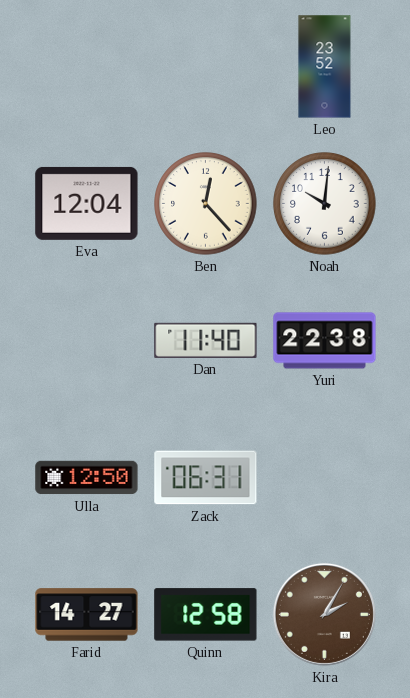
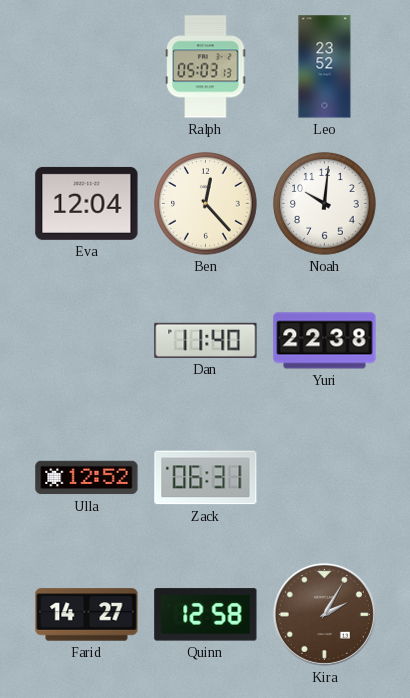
Ralph: none -> 05:03
Ulla: 12:50 -> 12:52
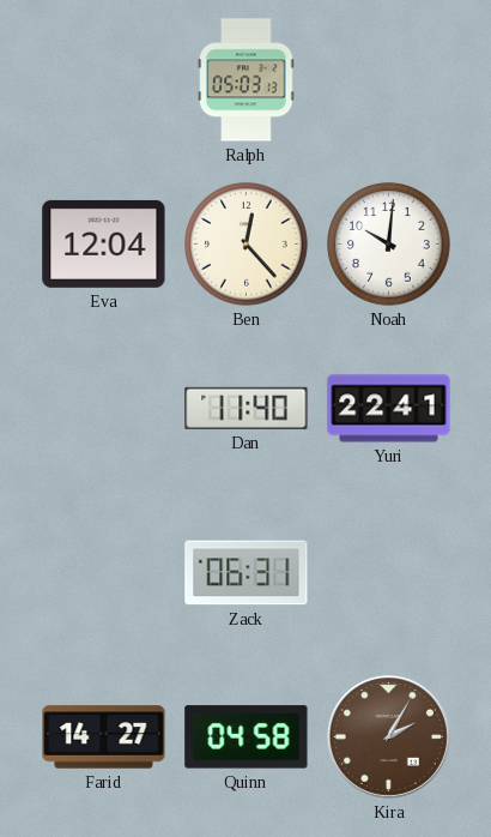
Leo: 23:52 -> none
Yuri: 22:38 -> 22:41
Ulla: 12:52 -> none
Quinn: 12:58 -> 04:58
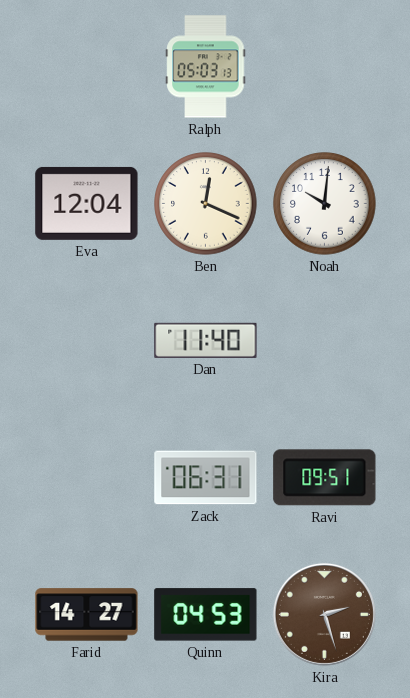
Ben: 12:23 -> 12:19
Yuri: 22:41 -> none
Ravi: none -> 09:51
Quinn: 04:58 -> 04:53
Kira: 2:05 -> 2:27
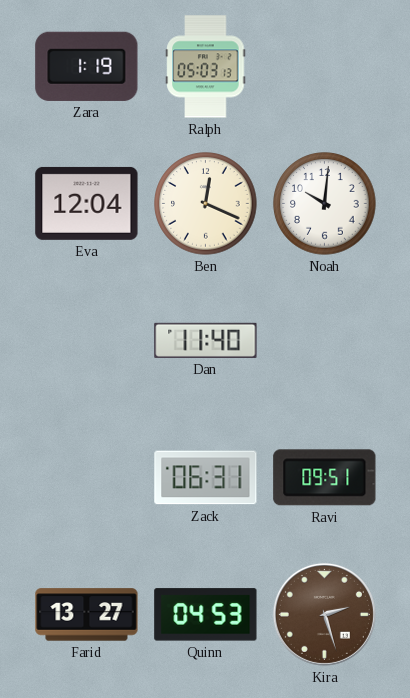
Zara: none -> 1:19
Farid: 14:27 -> 13:27
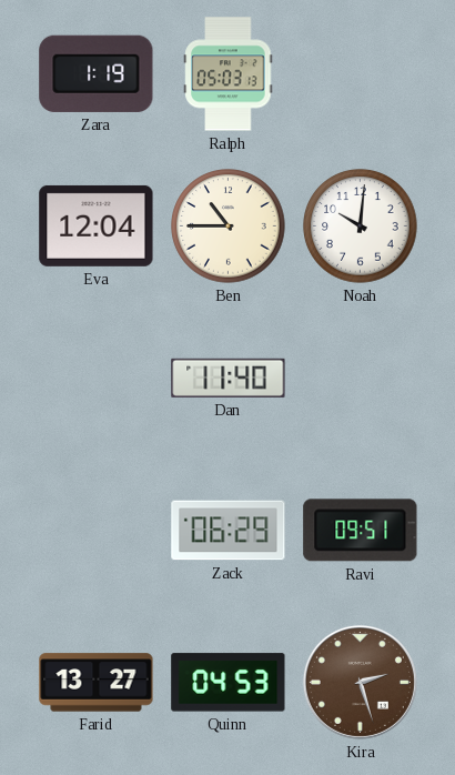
Ben: 12:19 -> 10:45
Zack: 06:31 -> 06:29
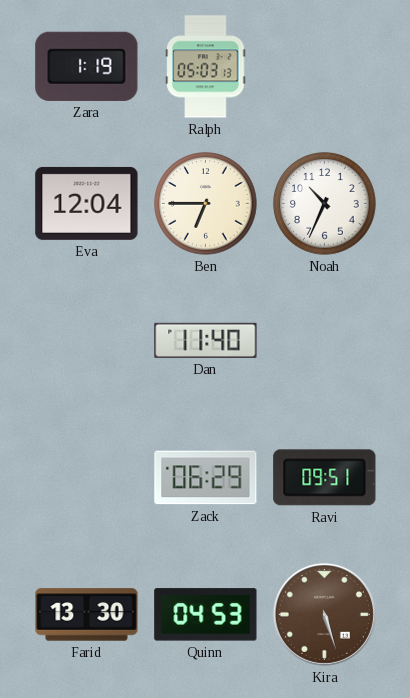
Ben: 10:45 -> 6:45
Noah: 10:01 -> 10:34
Farid: 13:27 -> 13:30
Kira: 2:27 -> 5:27
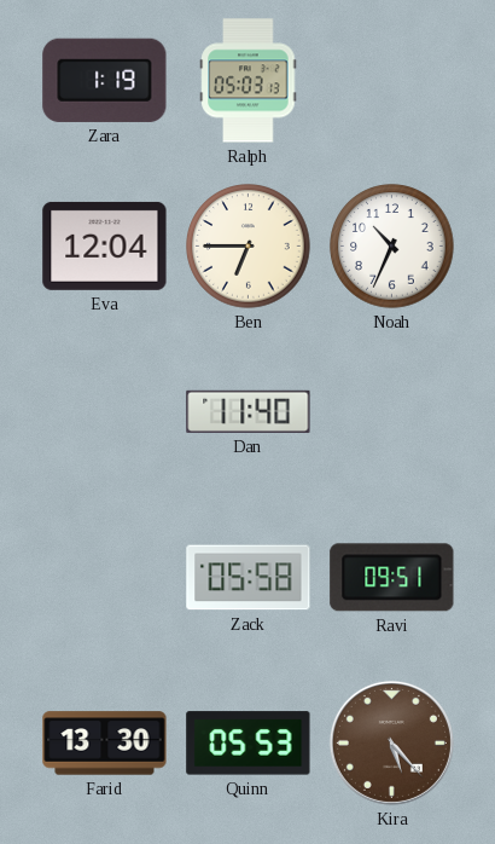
Zack: 06:29 -> 05:58
Quinn: 04:53 -> 05:53
Kira: 5:27 -> 5:23
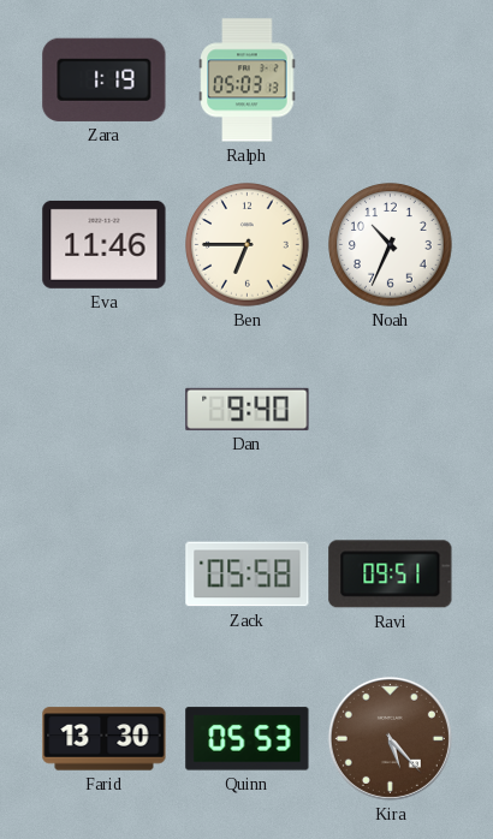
Eva: 12:04 -> 11:46
Dan: 11:40 -> 9:40
